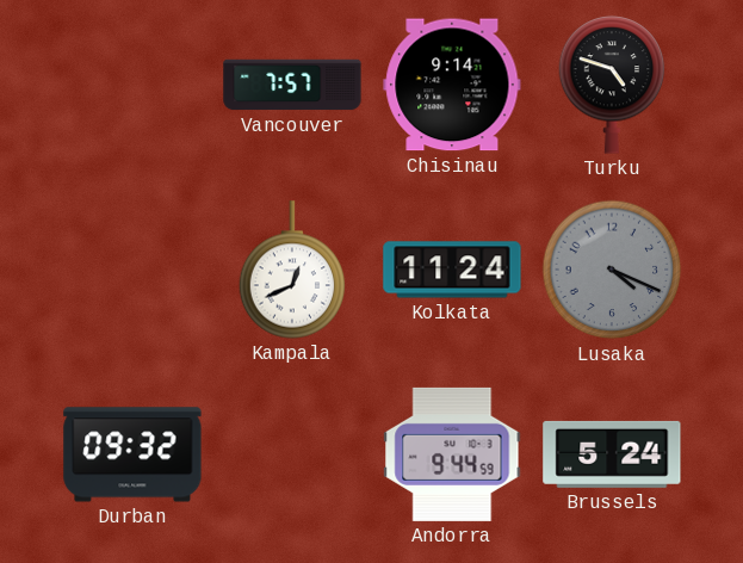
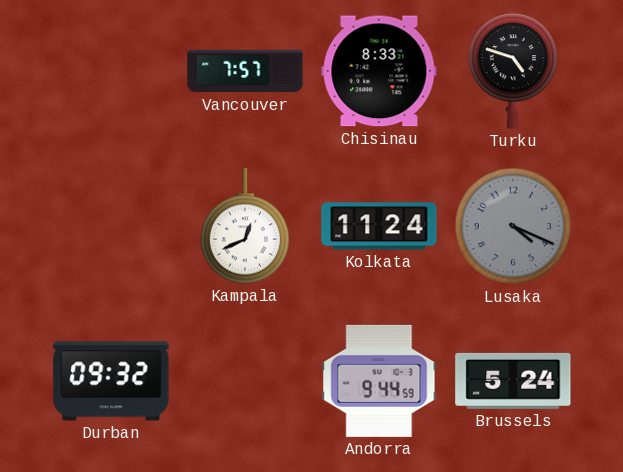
Chisinau: 9:14 -> 8:33
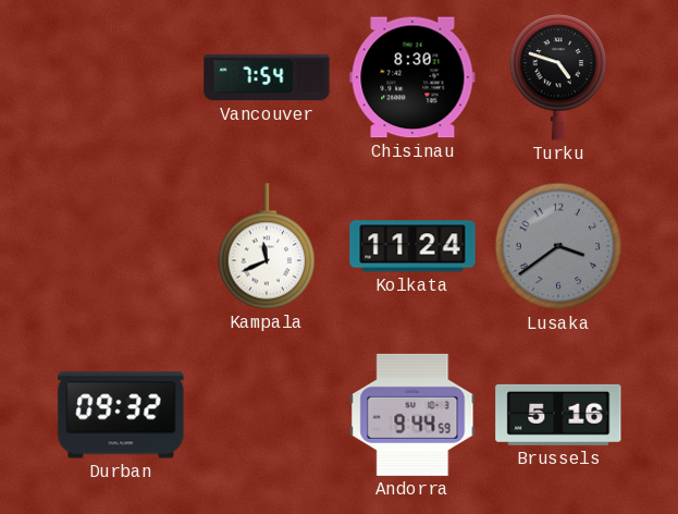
Vancouver: 7:57 -> 7:54
Chisinau: 8:33 -> 8:30
Kampala: 12:41 -> 11:41
Lusaka: 4:19 -> 3:39
Brussels: 5:24 -> 5:16
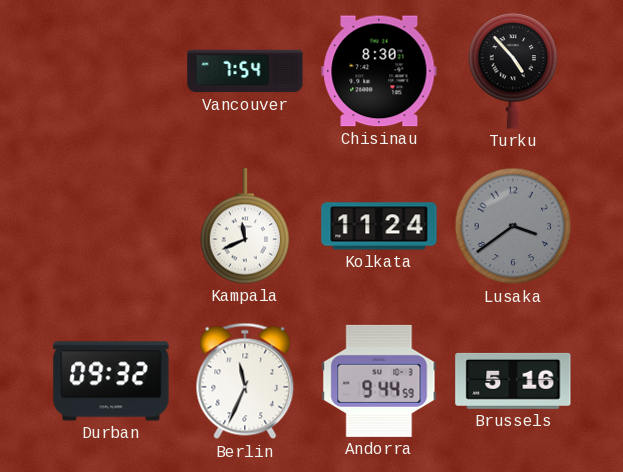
Turku: 4:48 -> 4:53
Berlin: none -> 11:34
